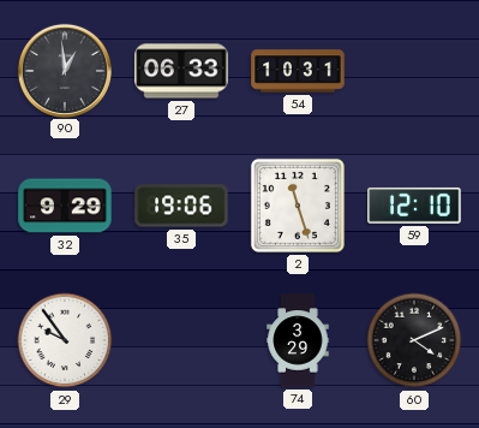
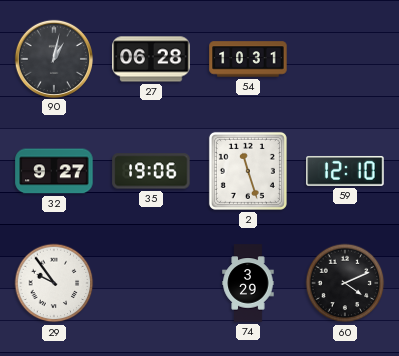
90: 12:59 -> 1:02
27: 06:33 -> 06:28
32: 9:29 -> 9:27
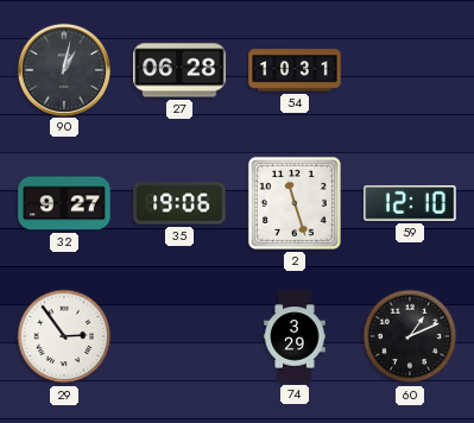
29: 9:54 -> 2:54
60: 4:11 -> 1:11
